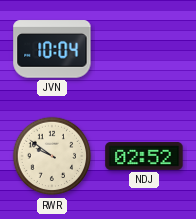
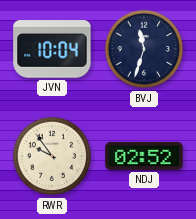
BVJ: none -> 11:33
RWR: 9:51 -> 9:54
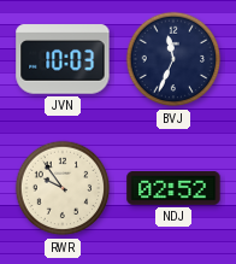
JVN: 10:04 -> 10:03
BVJ: 11:33 -> 11:34
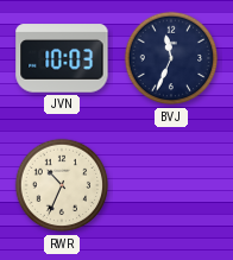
RWR: 9:54 -> 10:34
NDJ: 02:52 -> none
